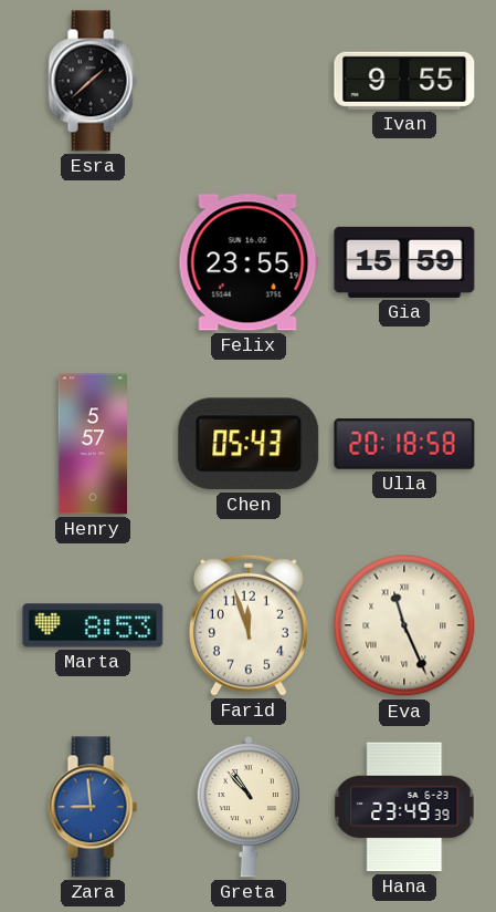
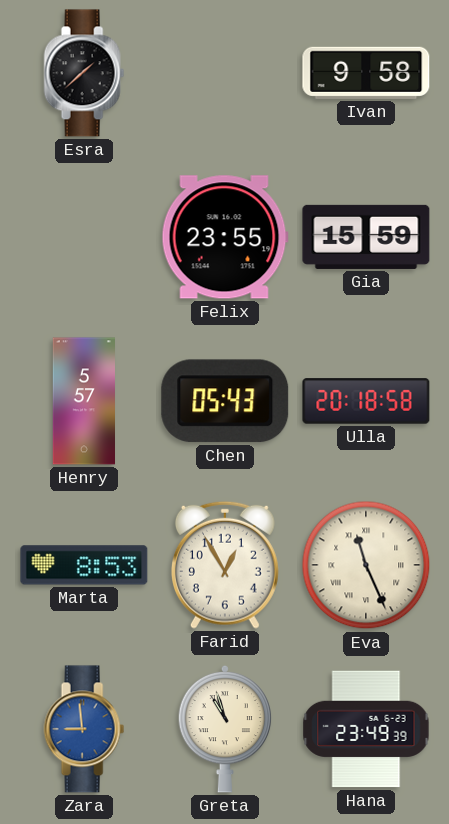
Ivan: 9:55 -> 9:58
Farid: 11:57 -> 12:55
Greta: 10:53 -> 10:57
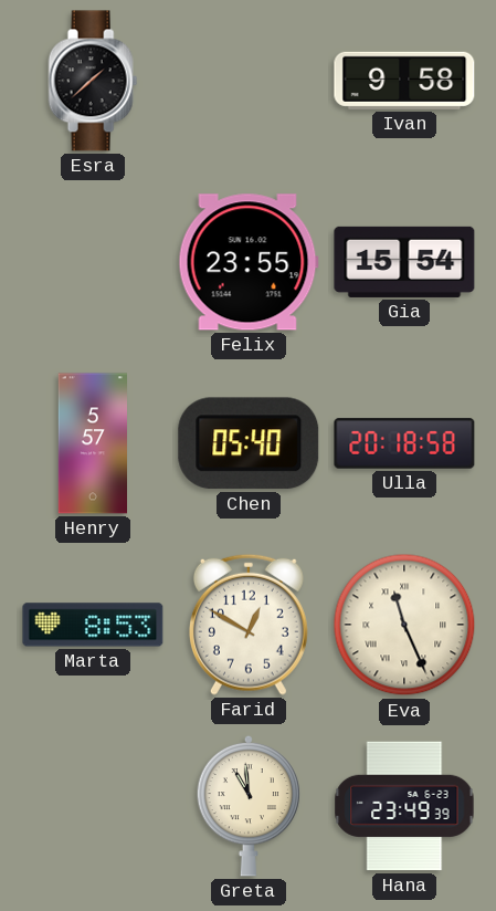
Gia: 15:59 -> 15:54
Chen: 05:43 -> 05:40
Farid: 12:55 -> 12:50
Zara: 8:59 -> none
Greta: 10:57 -> 10:59
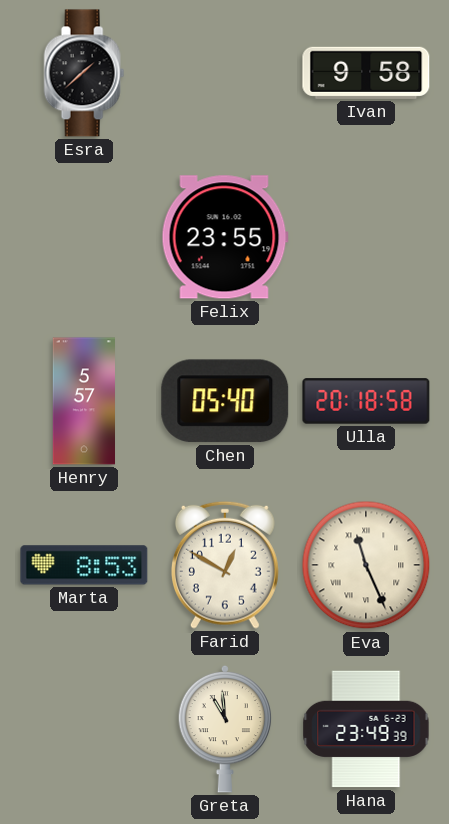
Gia: 15:54 -> none
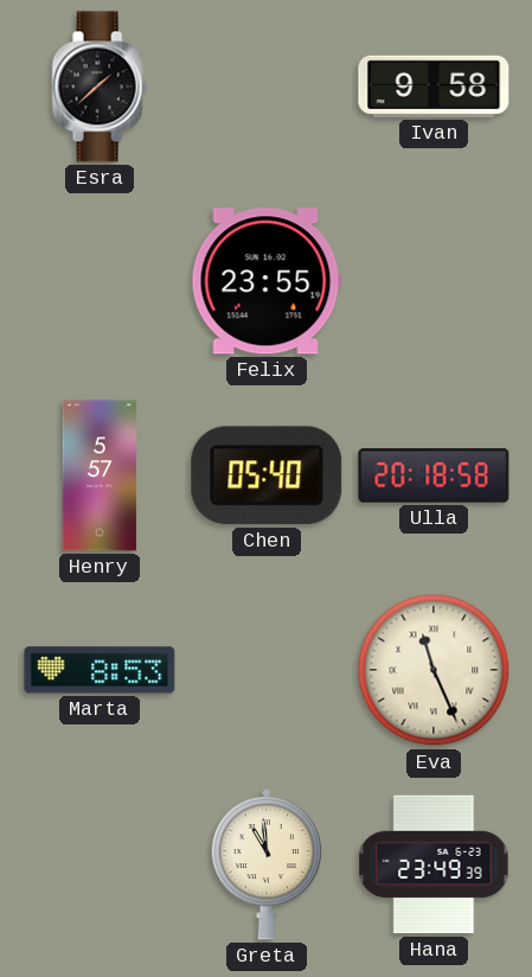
Farid: 12:50 -> none
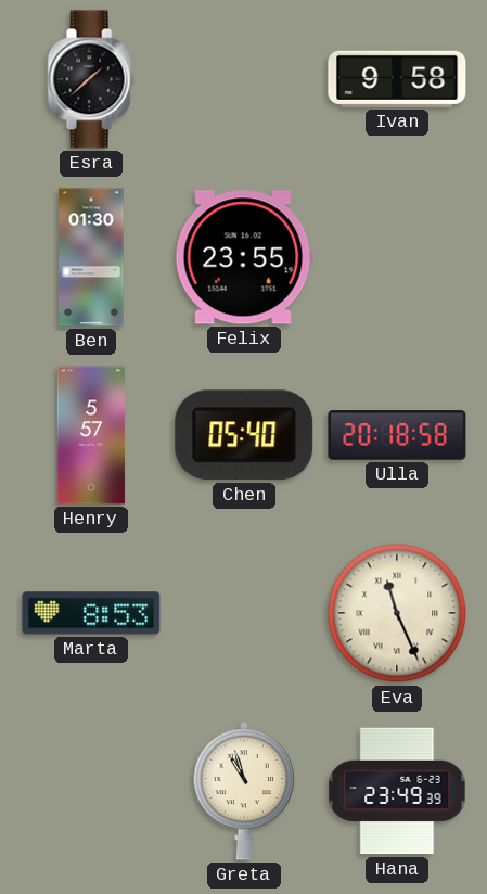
Ben: none -> 01:30
Greta: 10:59 -> 10:57
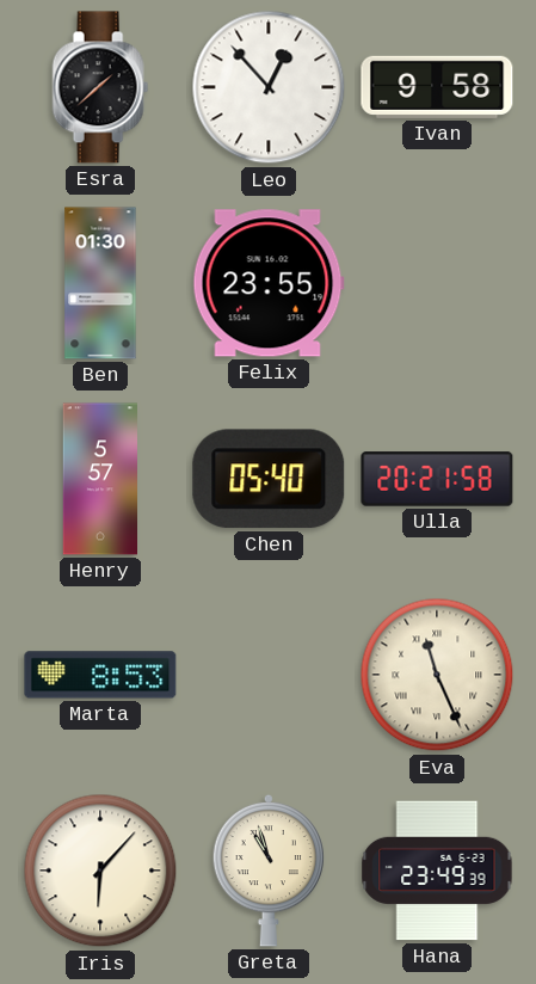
Leo: none -> 12:53
Ulla: 20:18 -> 20:21
Iris: none -> 6:07
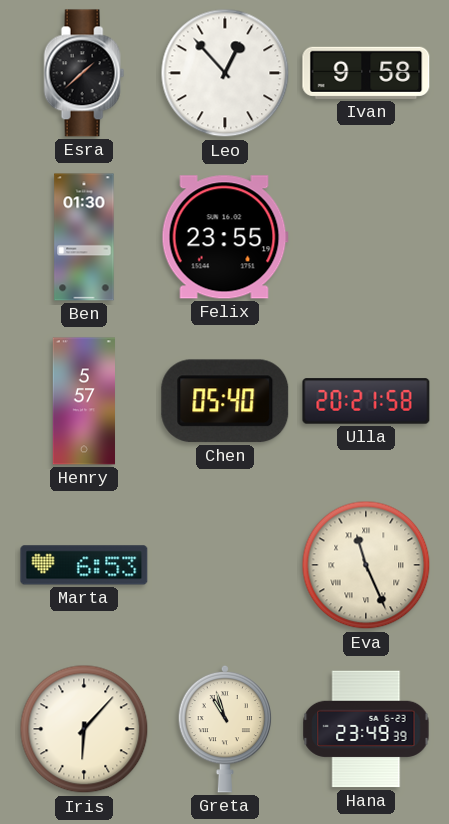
Marta: 8:53 -> 6:53
